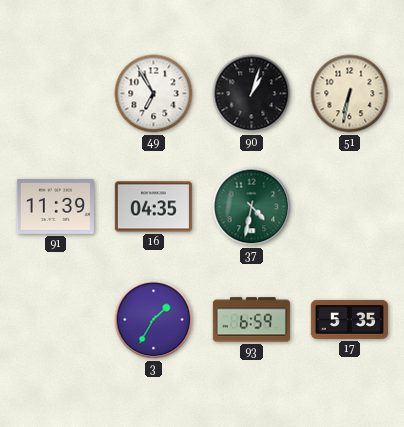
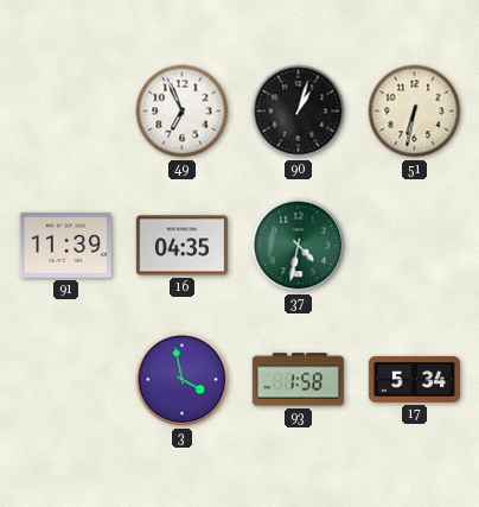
49: 6:55 -> 6:56
3: 1:35 -> 3:58
93: 6:59 -> 1:58
17: 5:35 -> 5:34
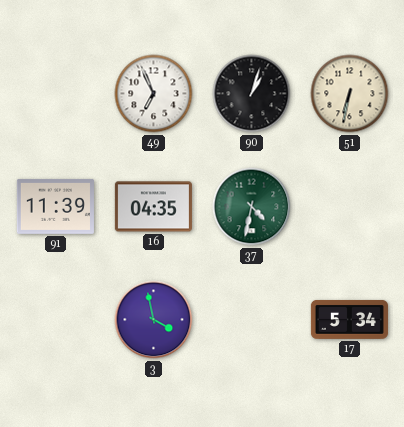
93: 1:58 -> none
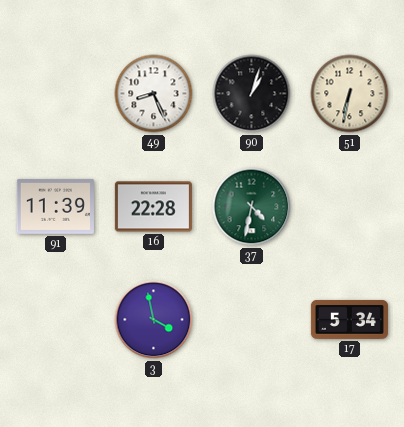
49: 6:56 -> 8:26
16: 04:35 -> 22:28
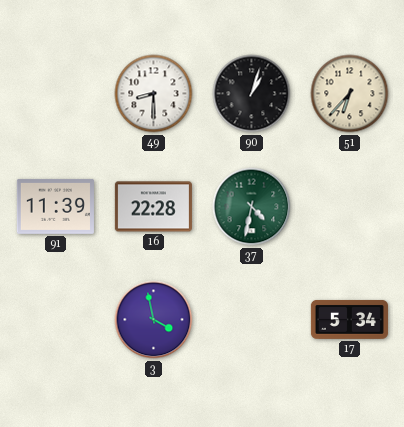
49: 8:26 -> 8:30
51: 6:32 -> 6:37
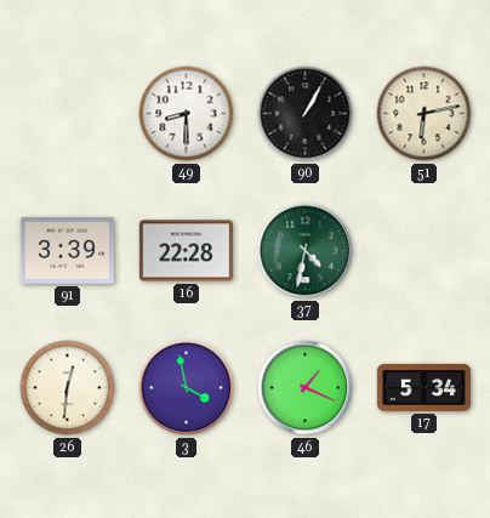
90: 1:03 -> 1:05
51: 6:37 -> 6:13
91: 11:39 -> 3:39
26: none -> 12:31
46: none -> 1:19
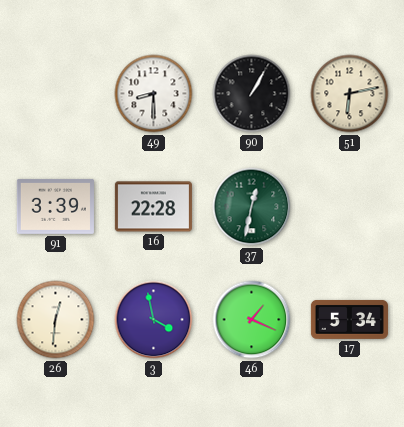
37: 4:32 -> 12:32
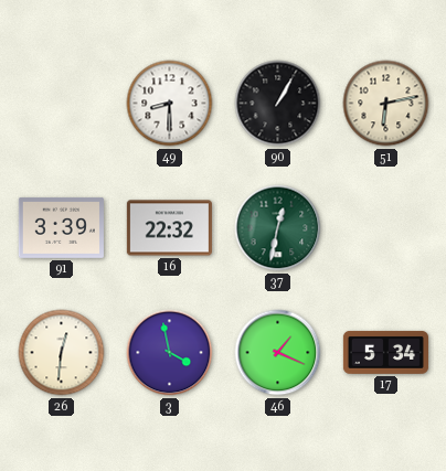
16: 22:28 -> 22:32
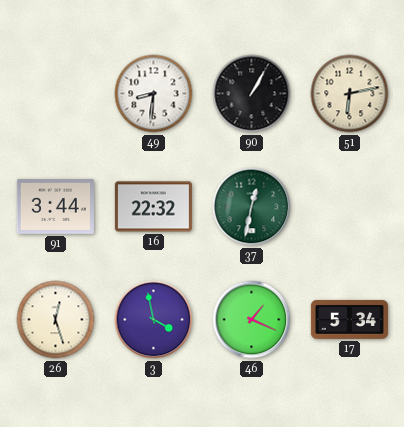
49: 8:30 -> 8:31
91: 3:39 -> 3:44
26: 12:31 -> 12:27
